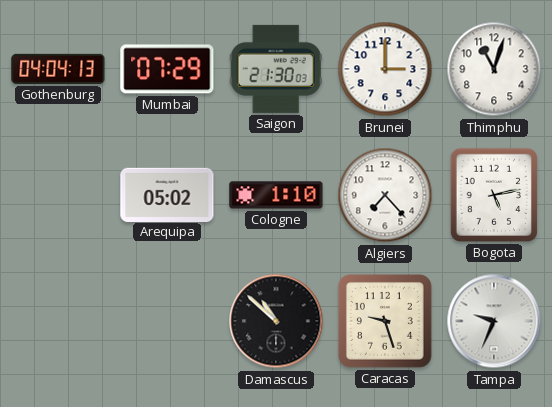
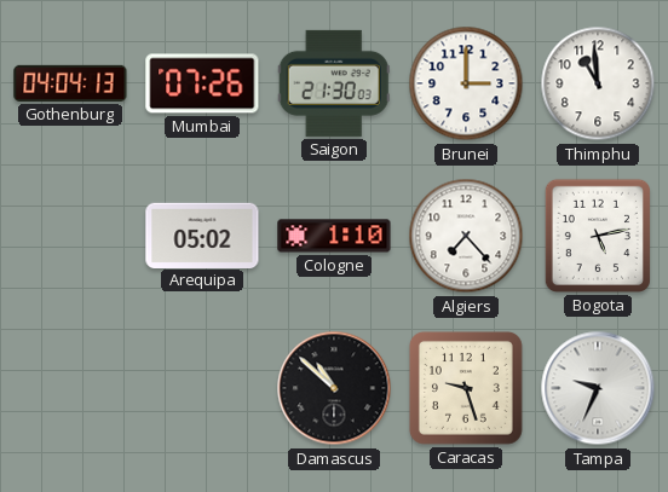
Mumbai: 07:29 -> 07:26
Thimphu: 11:03 -> 10:59
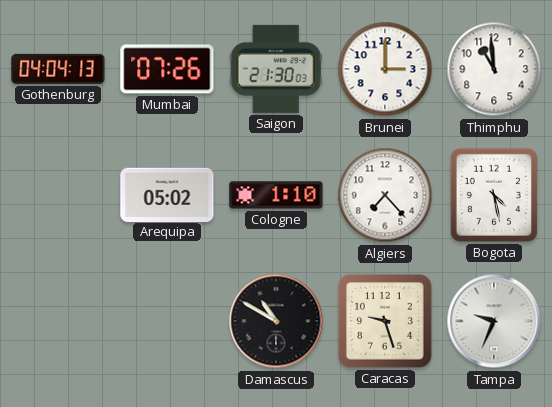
Bogota: 5:13 -> 4:28
Damascus: 10:52 -> 10:50
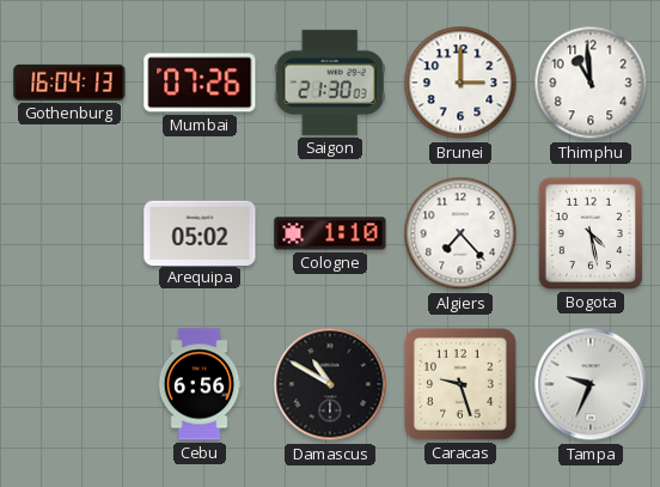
Gothenburg: 04:04 -> 16:04
Cebu: none -> 6:56
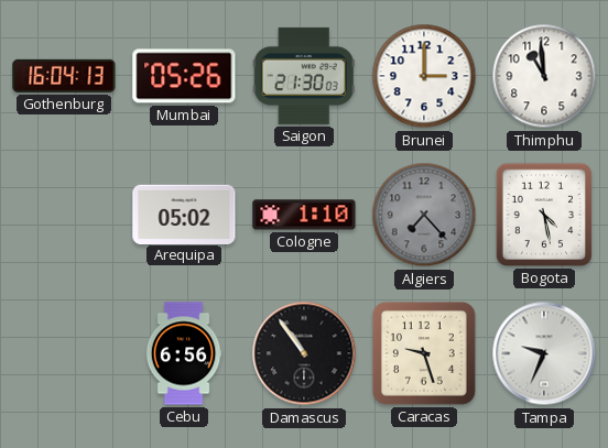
Mumbai: 07:26 -> 05:26
Algiers dial: white -> grey
Damascus: 10:50 -> 10:54
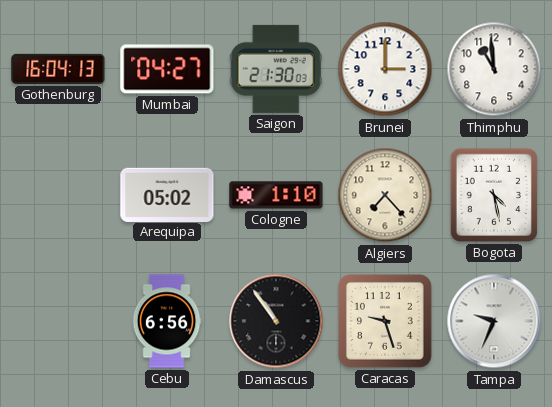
Mumbai: 05:26 -> 04:27
Algiers dial: grey -> cream
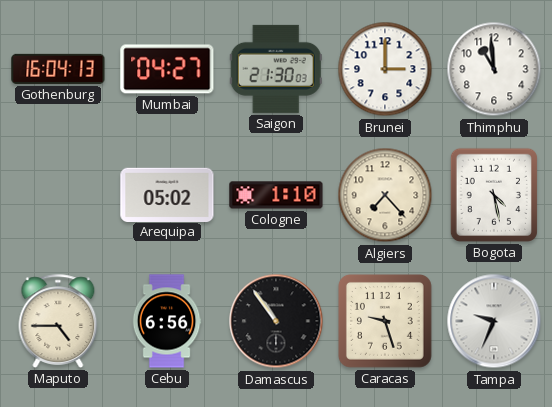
Maputo: none -> 4:45
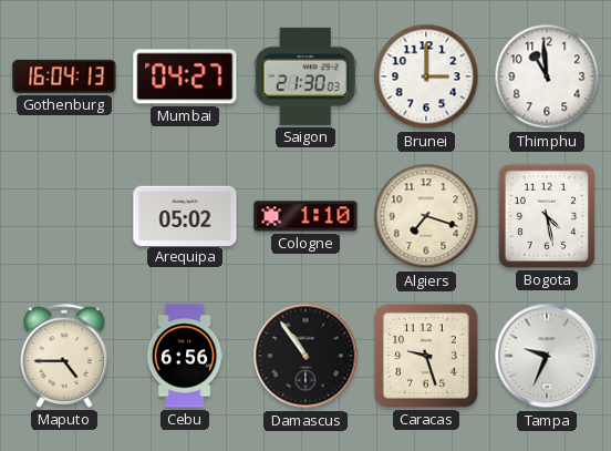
Algiers: 7:23 -> 7:18
